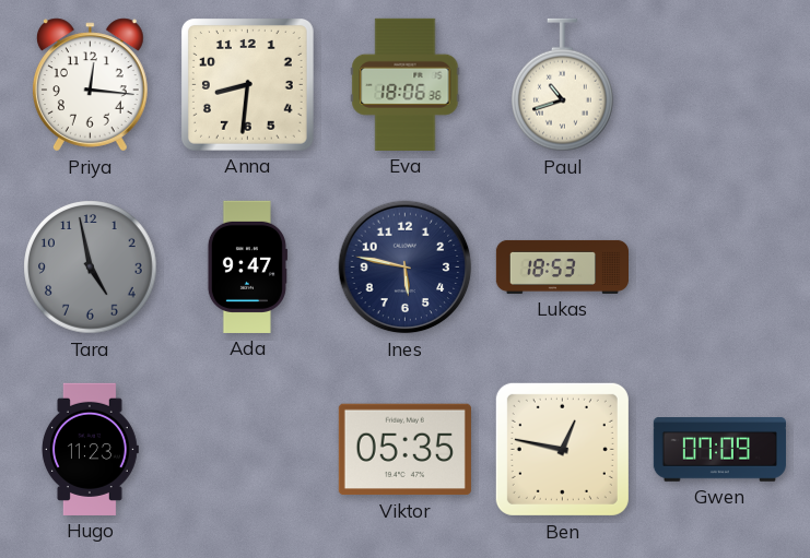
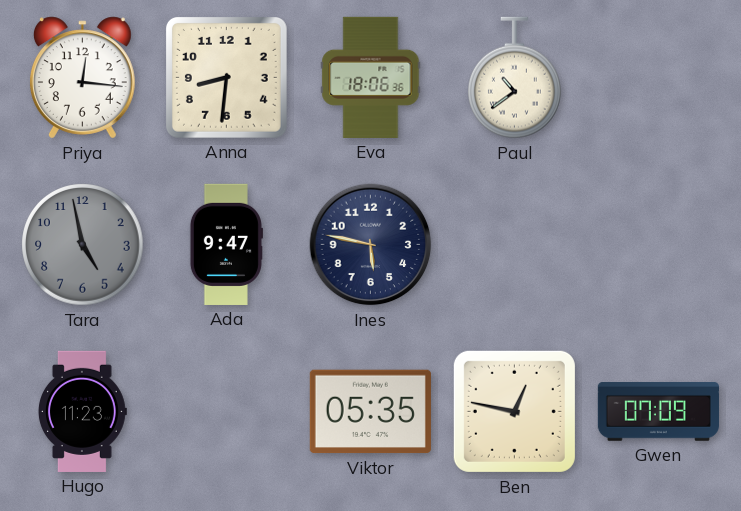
Paul: 10:42 -> 10:39
Lukas: 18:53 -> none
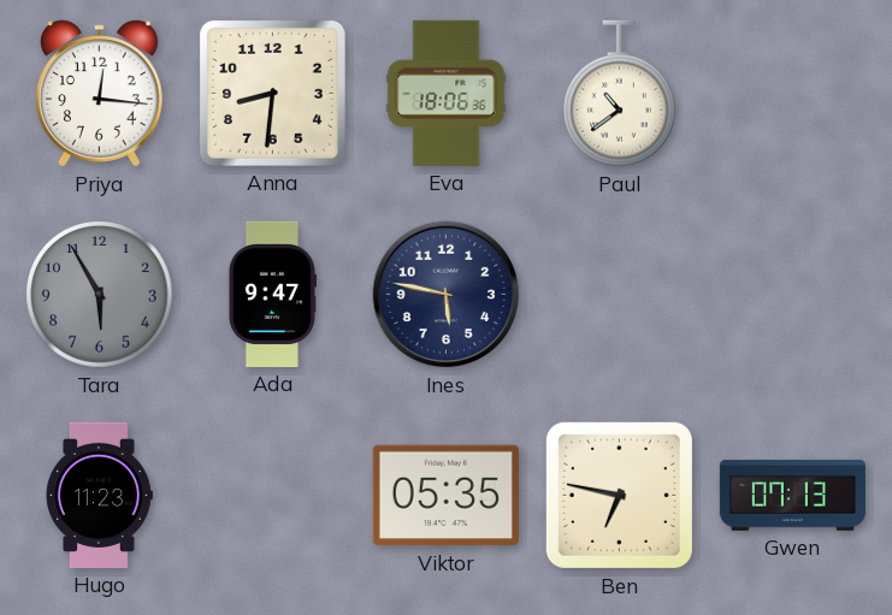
Tara: 4:58 -> 5:55
Ben: 12:47 -> 6:47
Gwen: 07:09 -> 07:13
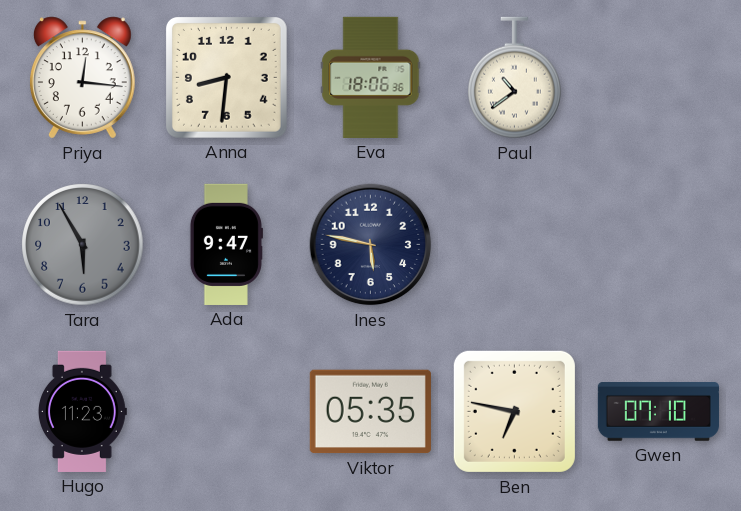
Gwen: 07:13 -> 07:10
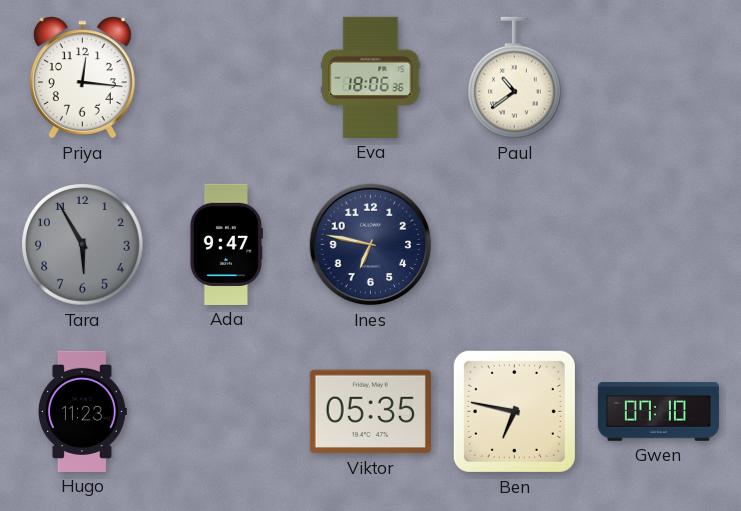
Anna: 8:31 -> none
Ines: 5:47 -> 6:47
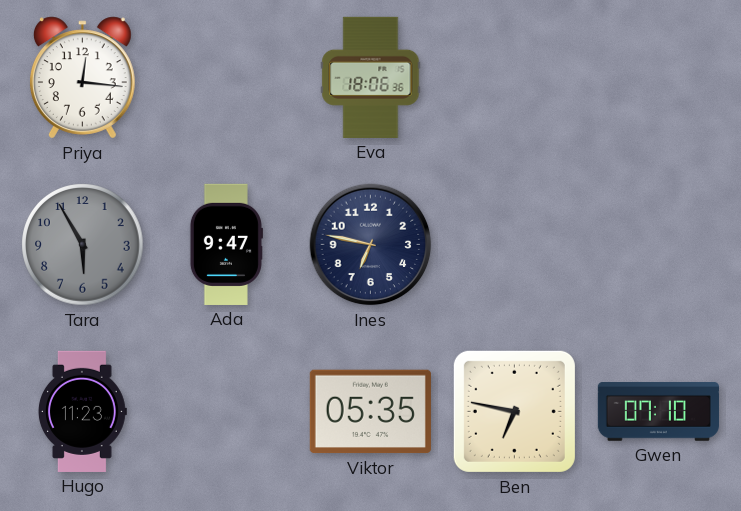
Paul: 10:39 -> none
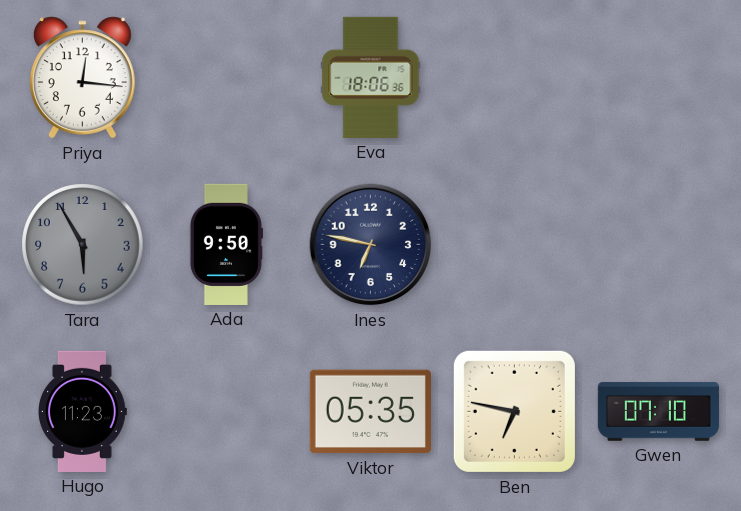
Ada: 9:47 -> 9:50
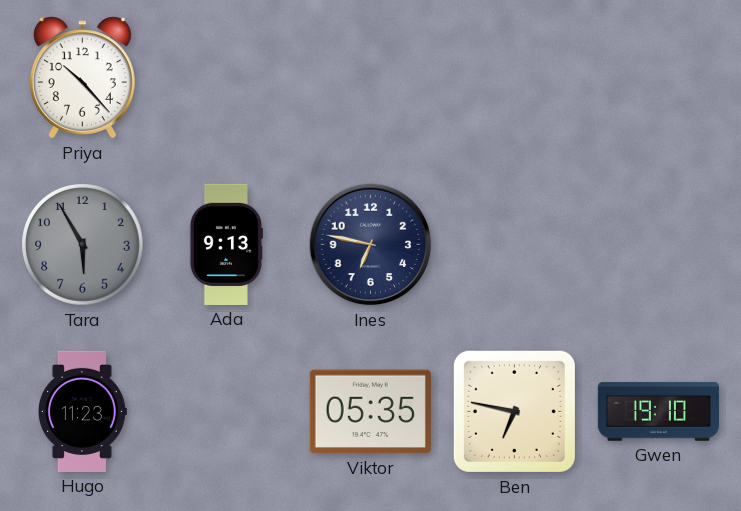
Priya: 12:16 -> 10:23
Eva: 18:06 -> none
Ada: 9:50 -> 9:13
Gwen: 07:10 -> 19:10
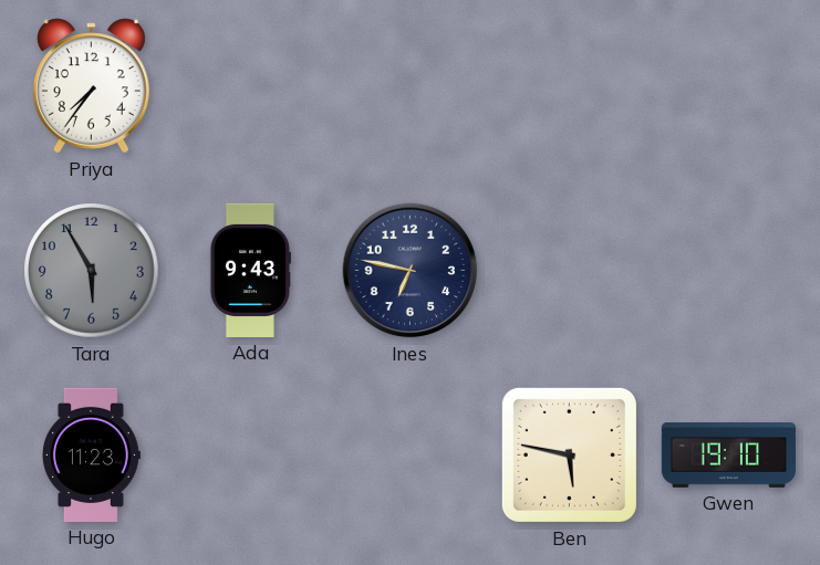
Priya: 10:23 -> 7:36
Ada: 9:13 -> 9:43
Viktor: 05:35 -> none
Ben: 6:47 -> 5:47
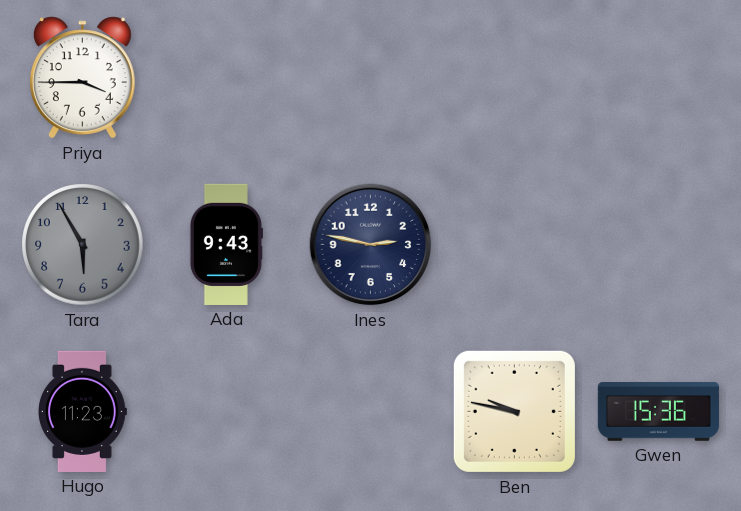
Priya: 7:36 -> 3:45
Ines: 6:47 -> 2:47
Ben: 5:47 -> 9:47
Gwen: 19:10 -> 15:36
